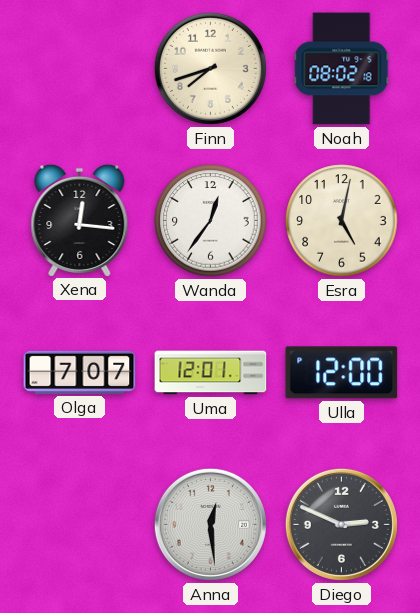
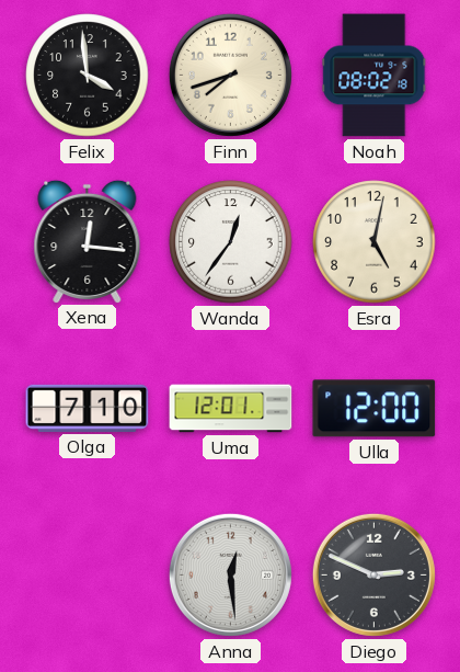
Felix: none -> 3:59
Olga: 7:07 -> 7:10
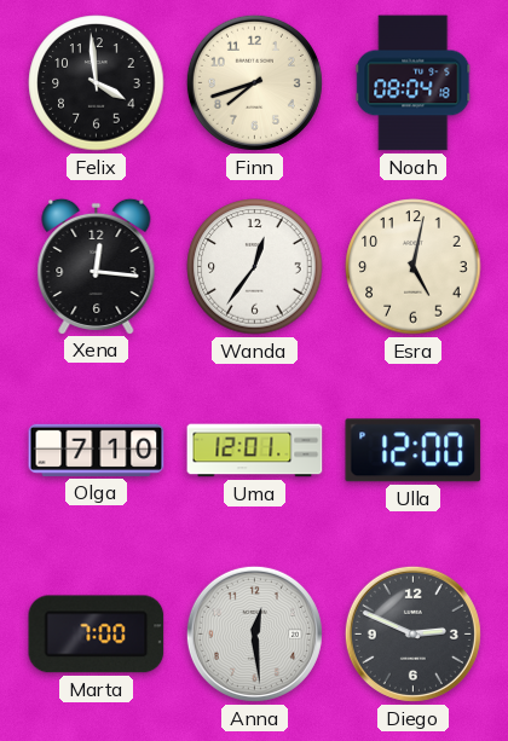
Noah: 08:02 -> 08:04
Marta: none -> 7:00
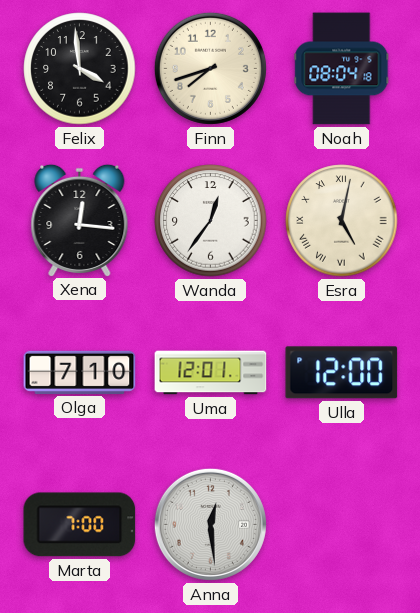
Esra numerals: Arabic -> Roman
Diego: 2:49 -> none
